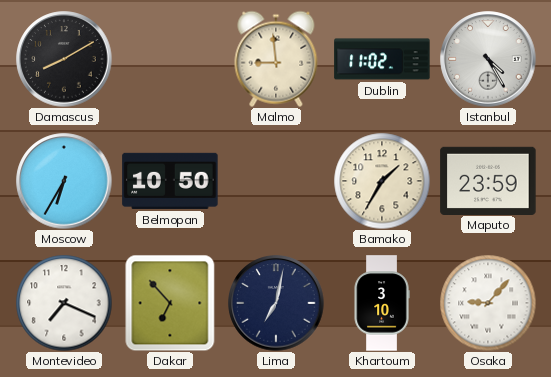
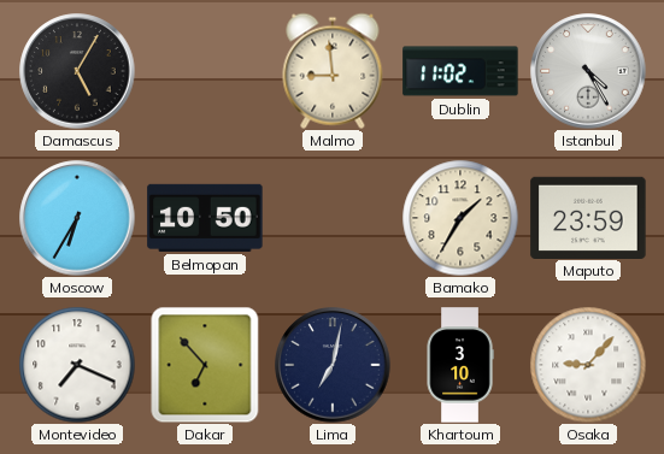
Damascus: 8:10 -> 5:05
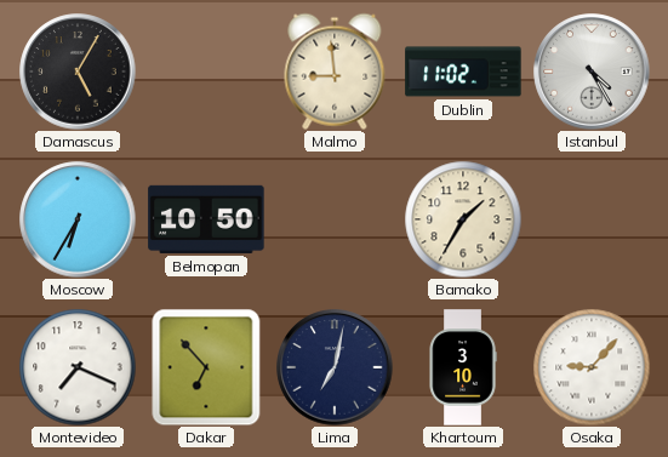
Maputo: 23:59 -> none
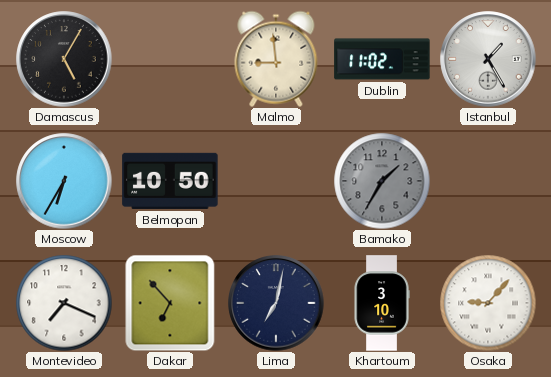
Istanbul: 4:25 -> 1:25
Bamako dial: cream -> grey
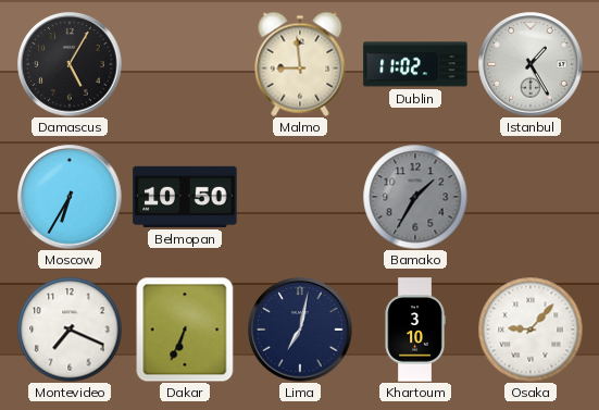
Dakar: 6:53 -> 6:34
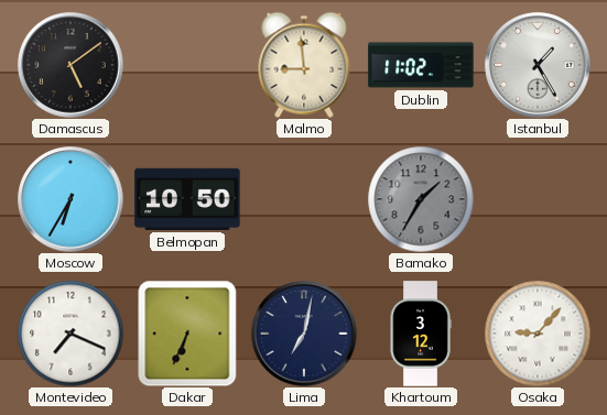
Damascus: 5:05 -> 5:09
Khartoum: 3:10 -> 3:12
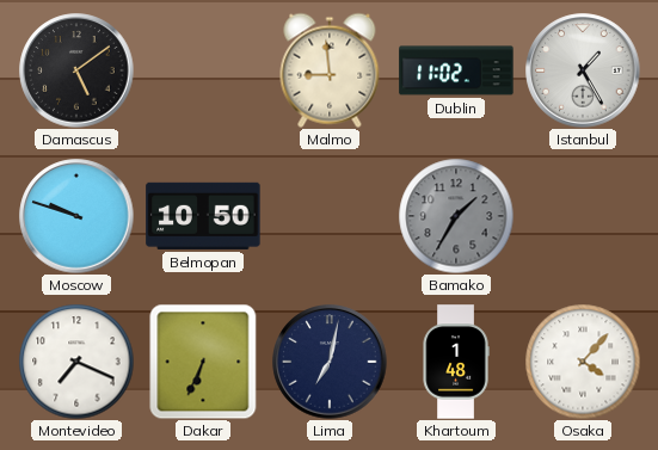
Moscow: 6:35 -> 9:48
Khartoum: 3:12 -> 1:48
Osaka: 9:07 -> 4:07
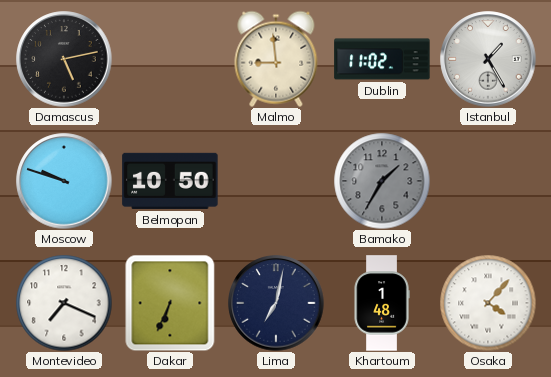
Damascus: 5:09 -> 5:13
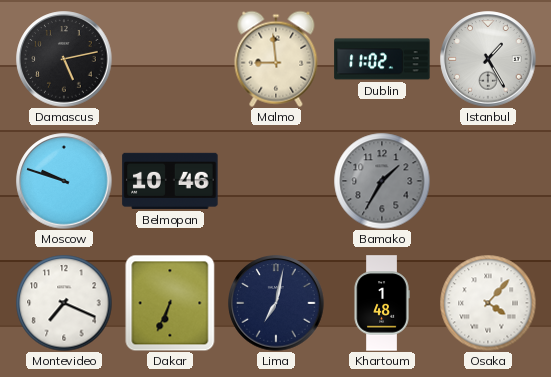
Belmopan: 10:50 -> 10:46
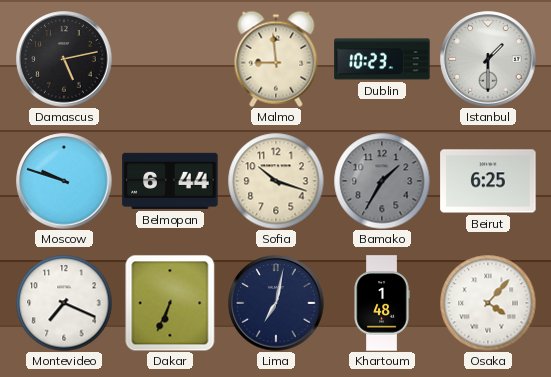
Dublin: 11:02 -> 10:23
Istanbul: 1:25 -> 1:30
Belmopan: 10:46 -> 6:44
Sofia: none -> 10:18
Beirut: none -> 6:25
